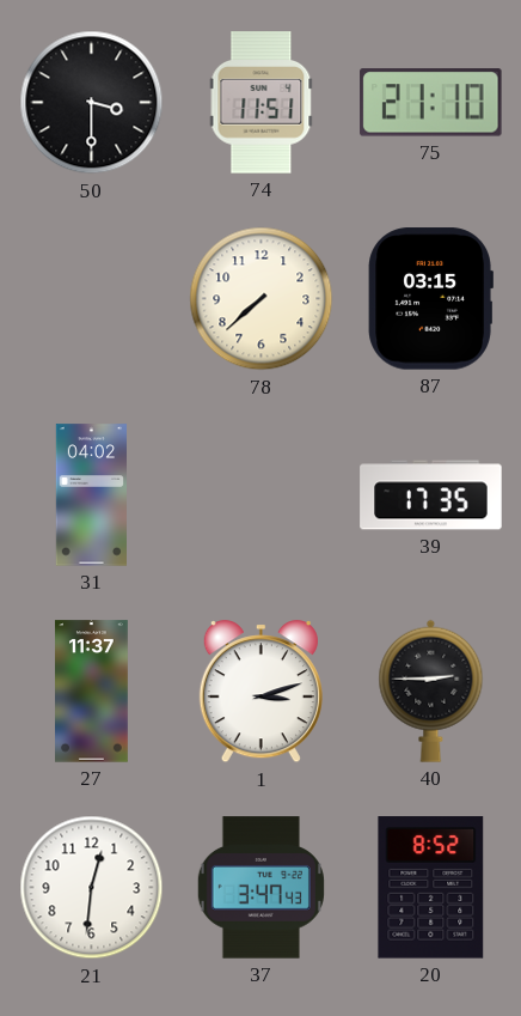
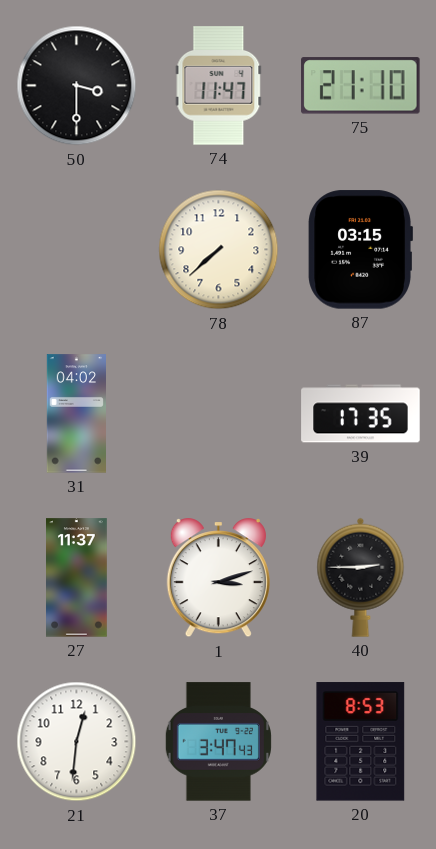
74: 11:51 -> 11:47
20: 8:52 -> 8:53
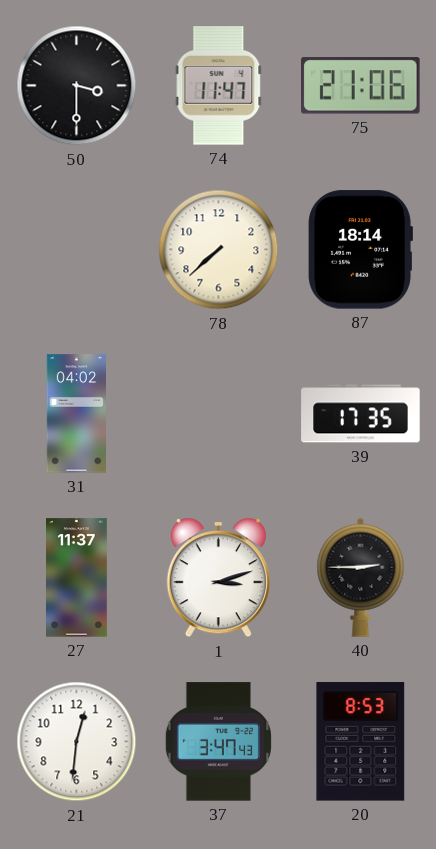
75: 21:10 -> 21:06
87: 03:15 -> 18:14
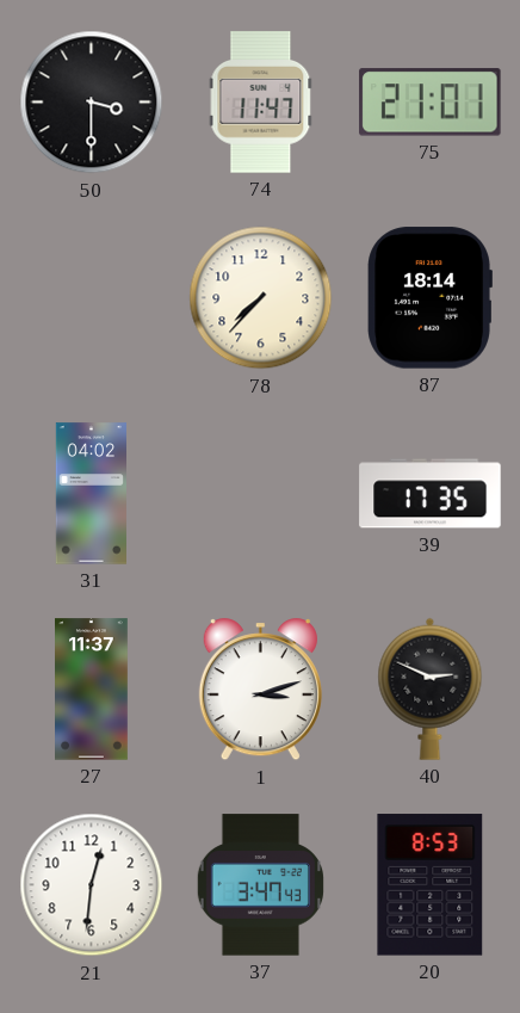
75: 21:06 -> 21:01
78: 7:38 -> 7:37
40: 2:45 -> 2:49
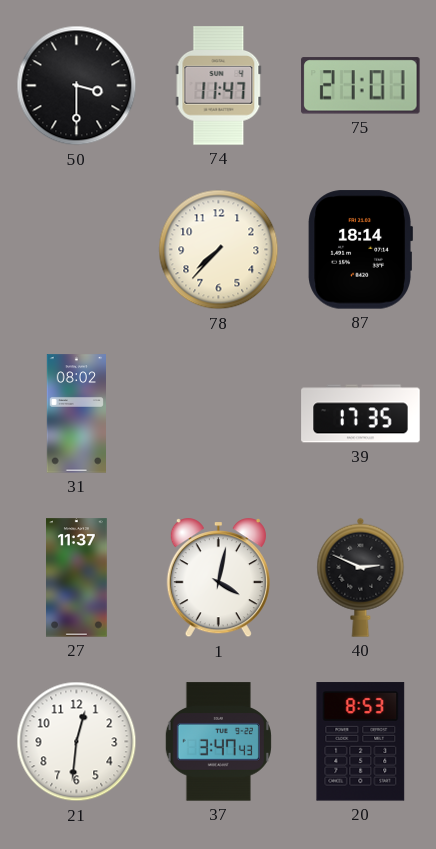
31: 04:02 -> 08:02
1: 3:12 -> 4:02
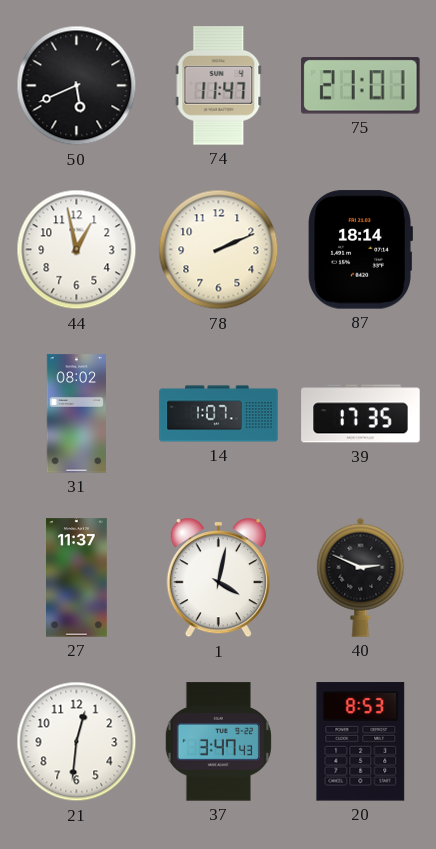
50: 3:30 -> 5:41
44: none -> 12:58
78: 7:37 -> 2:11
14: none -> 1:07
